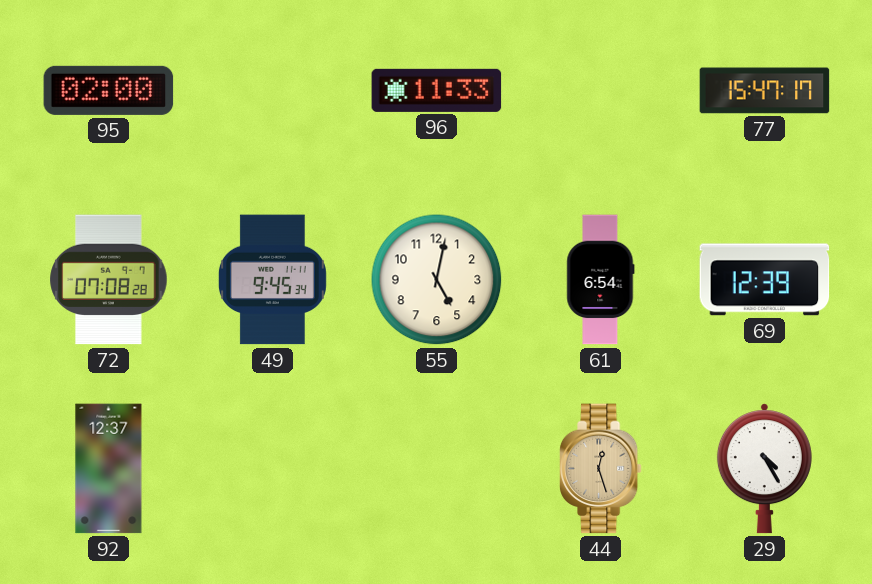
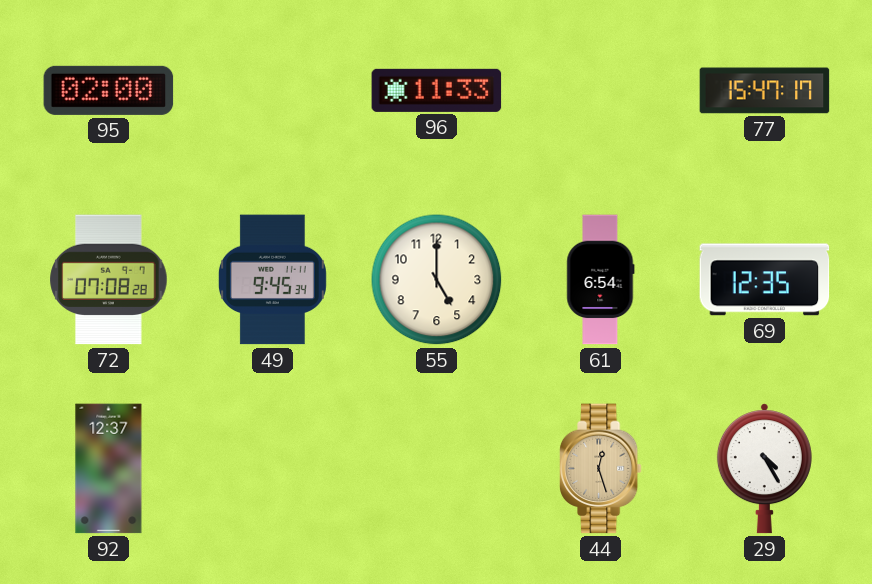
55: 5:02 -> 5:00
69: 12:39 -> 12:35
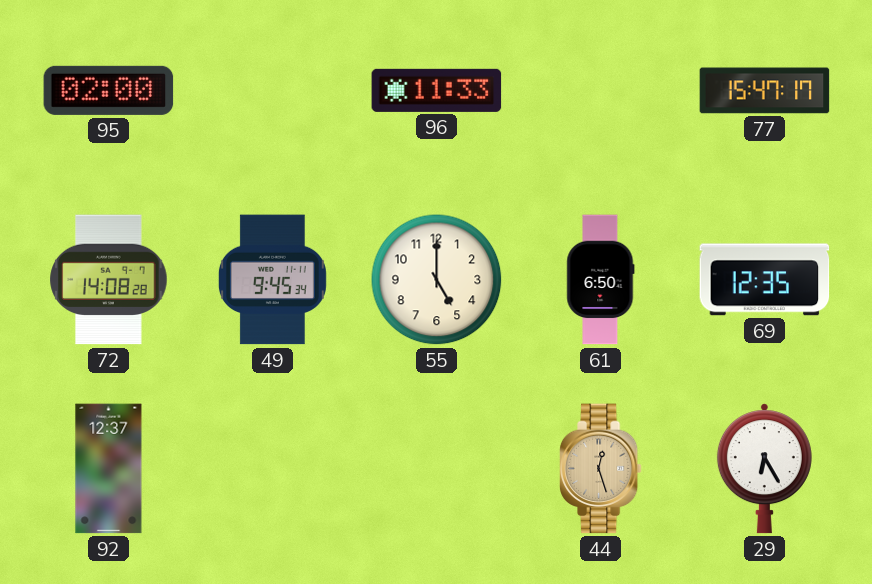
72: 07:08 -> 14:08
61: 6:54 -> 6:50
29: 4:25 -> 6:25
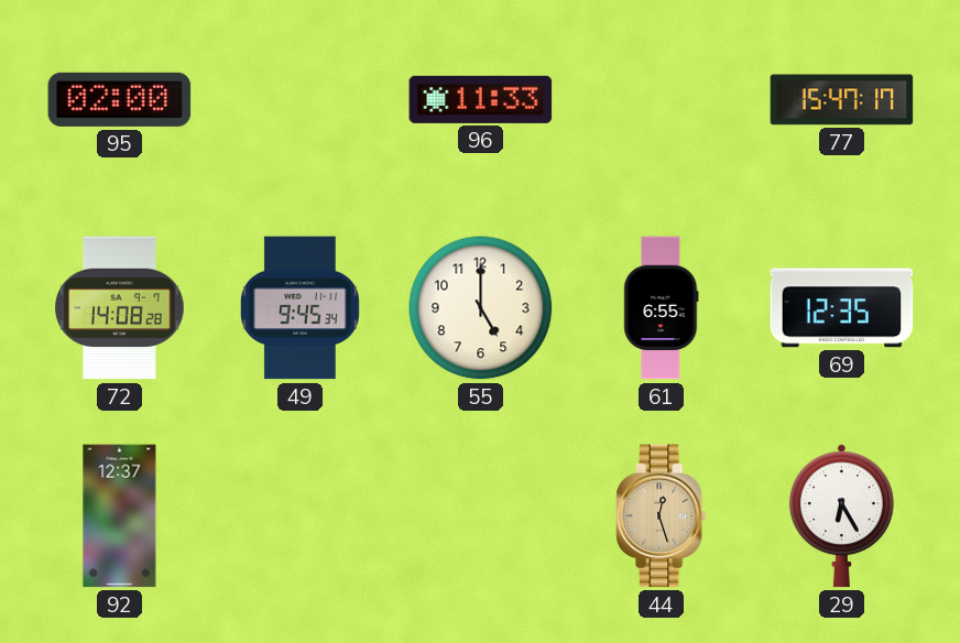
61: 6:50 -> 6:55
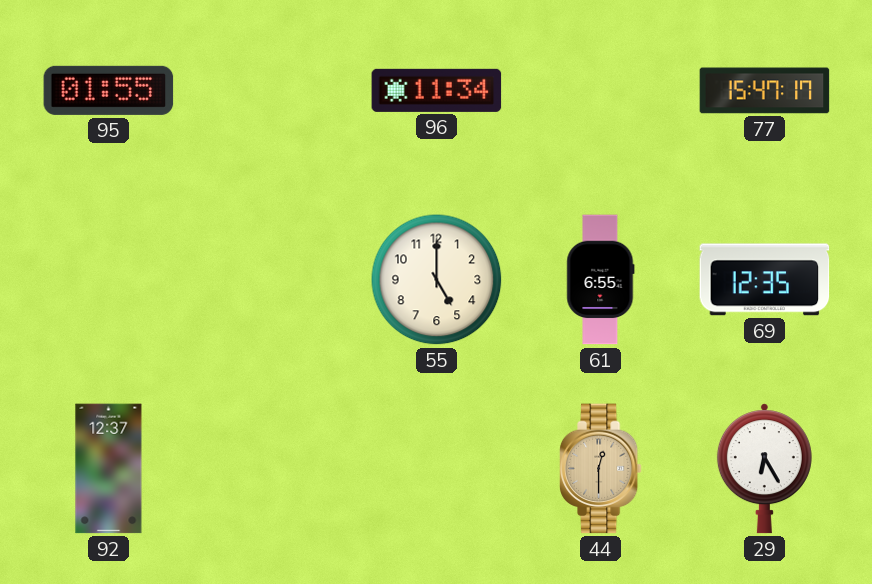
95: 02:00 -> 01:55
96: 11:33 -> 11:34
72: 14:08 -> none
49: 9:45 -> none
44: 12:27 -> 12:30
